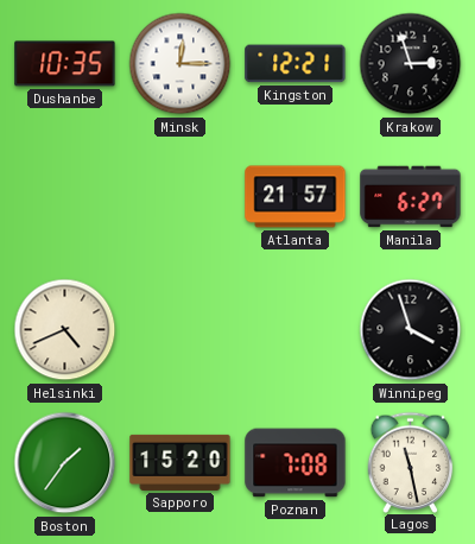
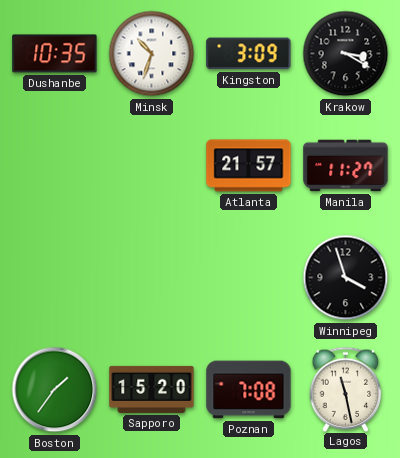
Minsk: 12:15 -> 10:33
Kingston: 12:21 -> 3:09
Krakow: 2:57 -> 3:20
Manila: 6:27 -> 11:27
Helsinki: 4:41 -> none
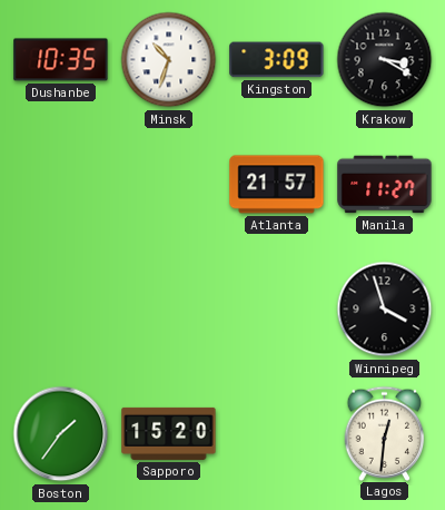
Poznan: 7:08 -> none
Lagos: 11:28 -> 12:31
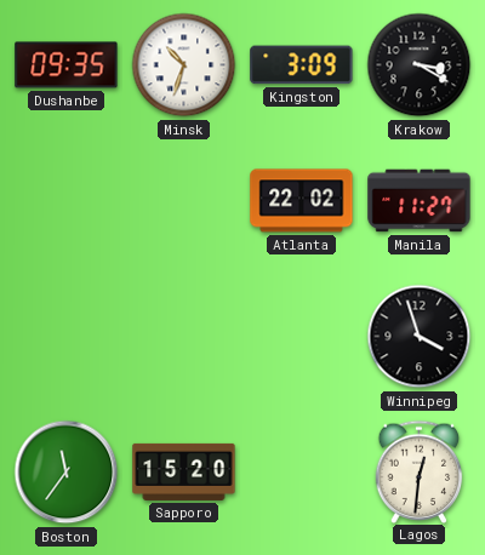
Dushanbe: 10:35 -> 09:35
Atlanta: 21:57 -> 22:02
Boston: 1:36 -> 11:36
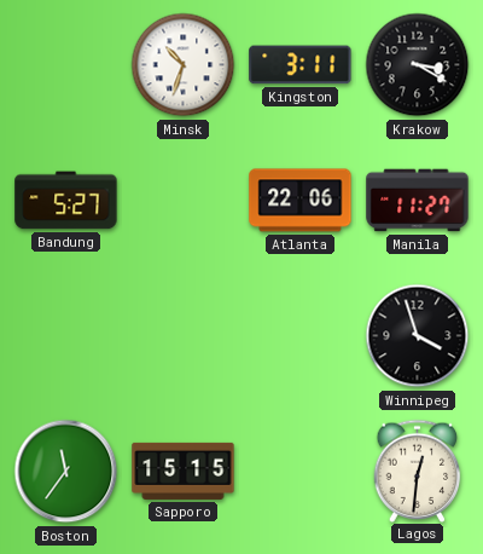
Dushanbe: 09:35 -> none
Kingston: 3:09 -> 3:11
Bandung: none -> 5:27
Atlanta: 22:02 -> 22:06
Sapporo: 15:20 -> 15:15
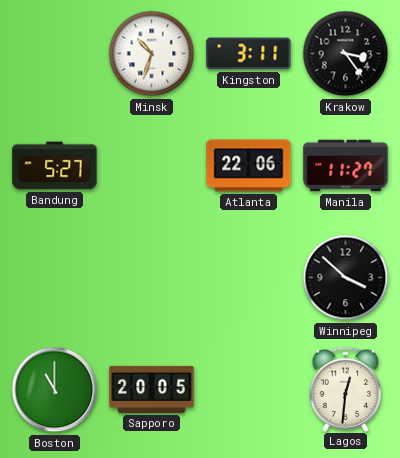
Krakow: 3:20 -> 3:24
Winnipeg: 3:57 -> 3:52
Boston: 11:36 -> 11:00
Sapporo: 15:15 -> 20:05
